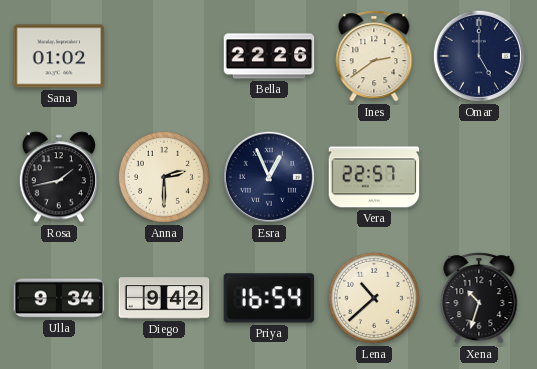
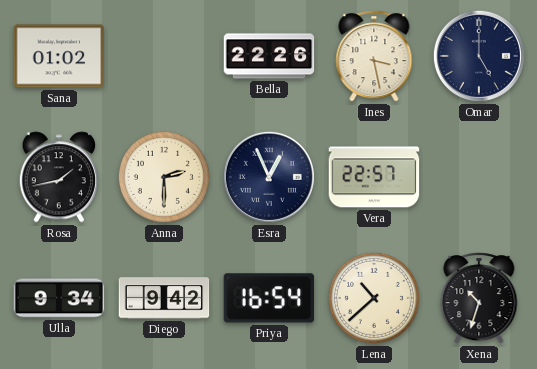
Ines: 2:39 -> 3:28
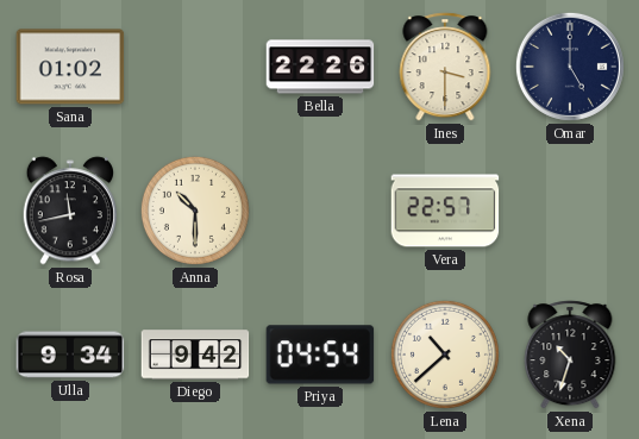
Ines: 3:28 -> 3:30
Rosa: 1:43 -> 11:43
Anna: 2:30 -> 10:30
Esra: 12:56 -> none
Priya: 16:54 -> 04:54
